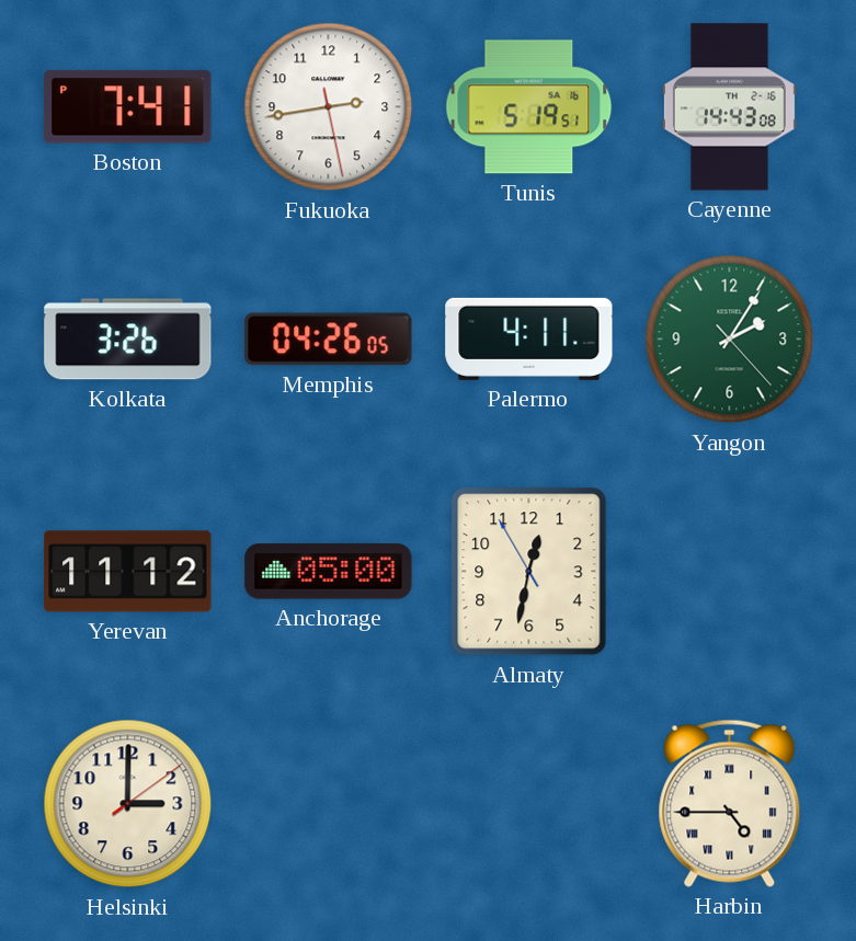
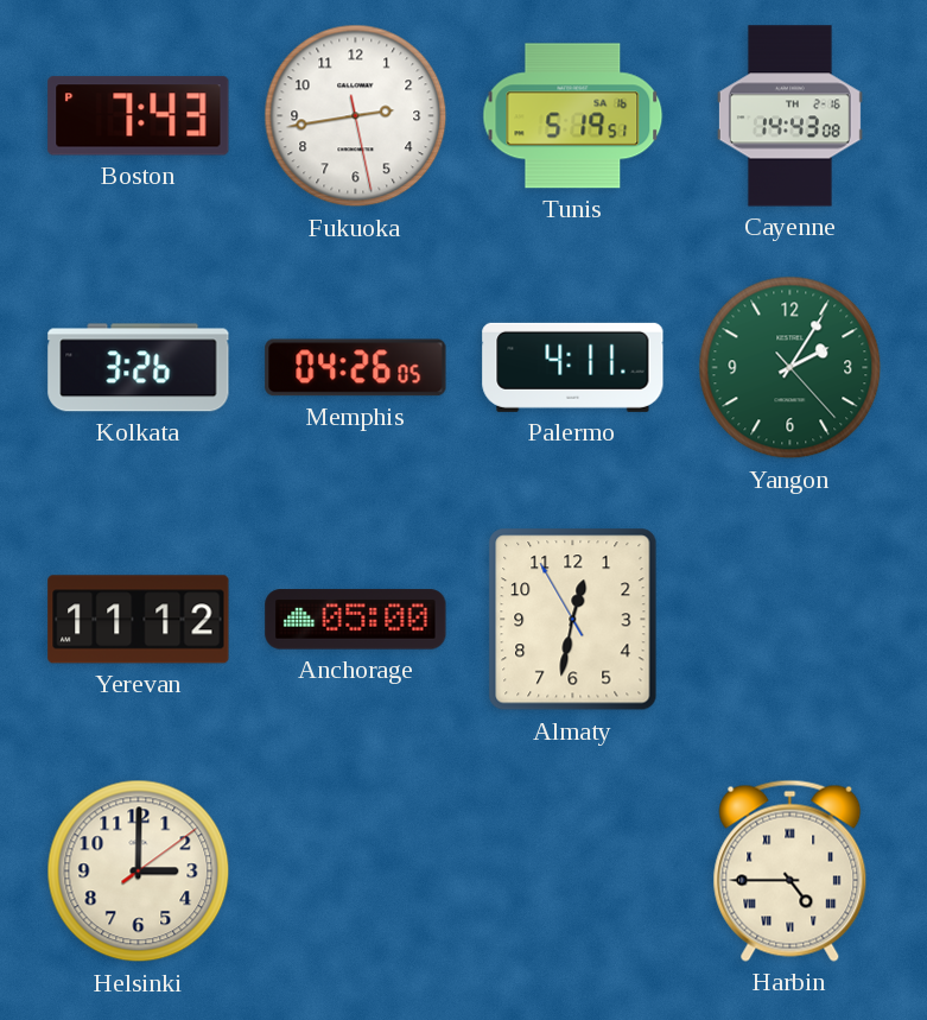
Boston: 7:41 -> 7:43
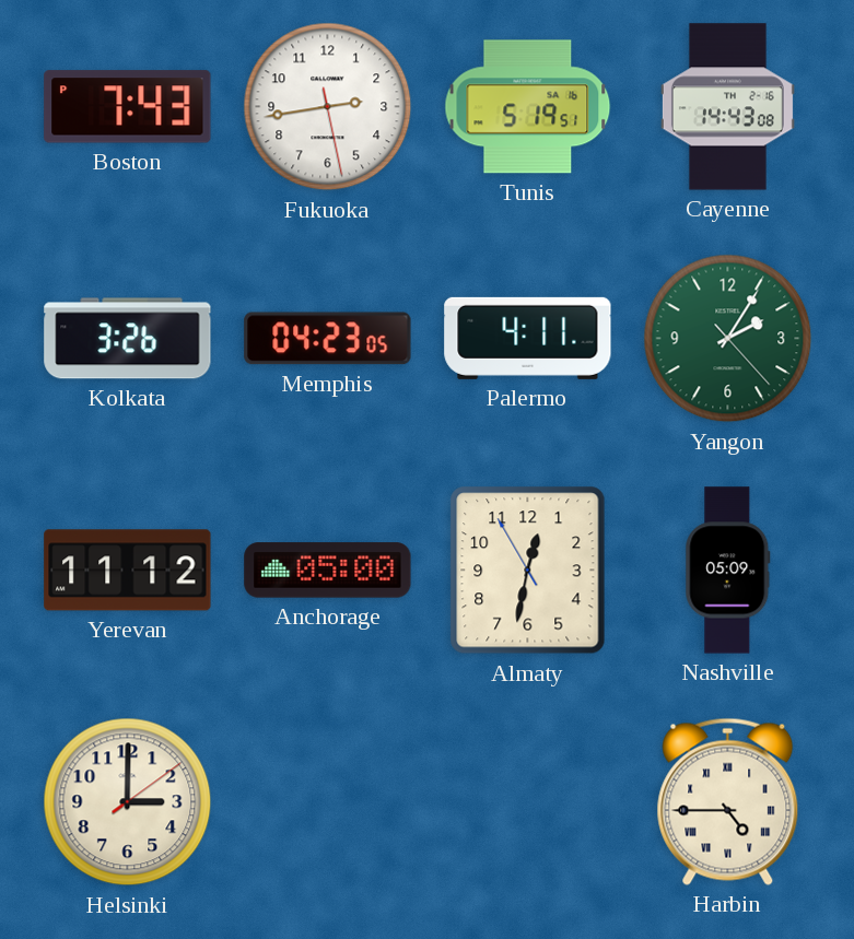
Memphis: 04:26 -> 04:23
Nashville: none -> 05:09
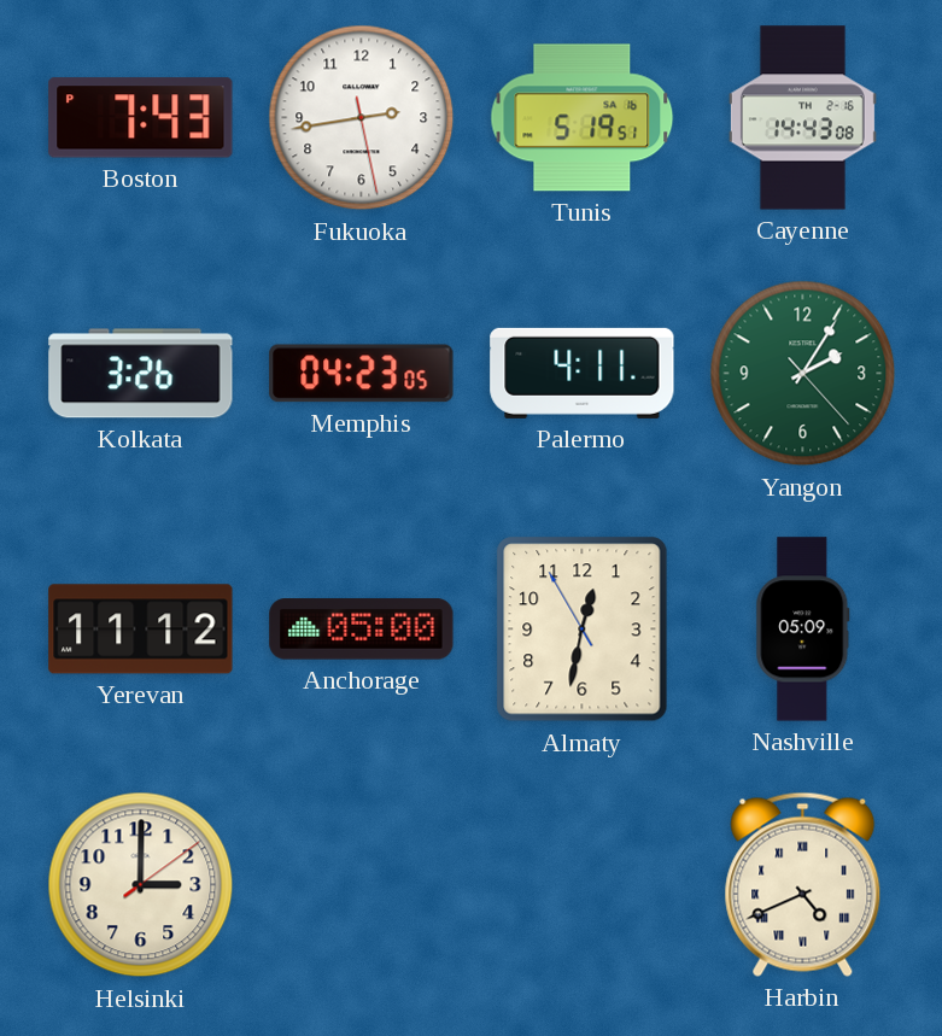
Harbin: 4:45 -> 4:41
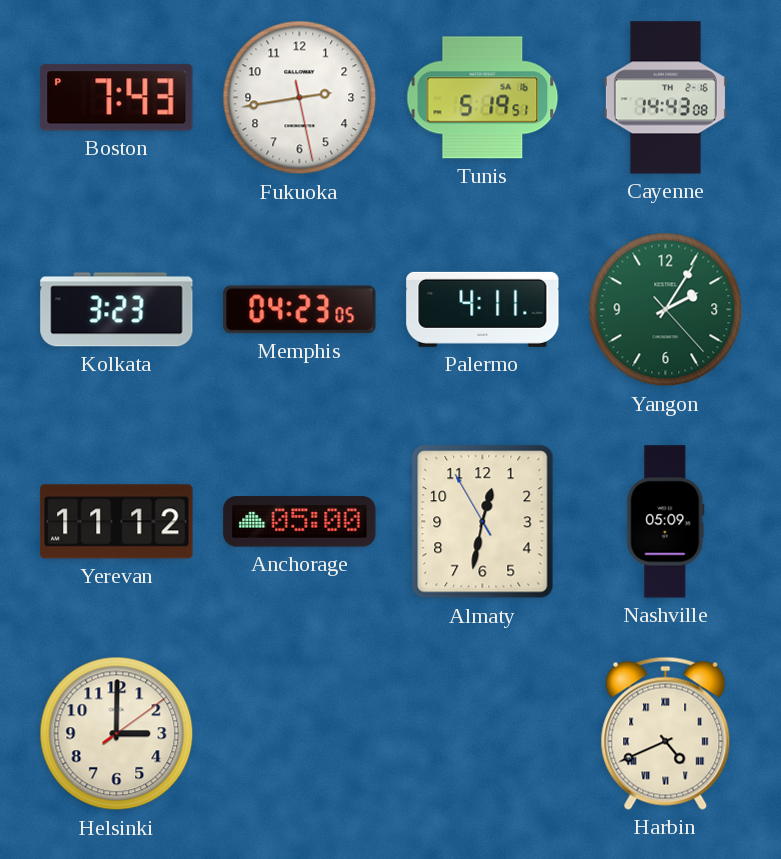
Kolkata: 3:26 -> 3:23
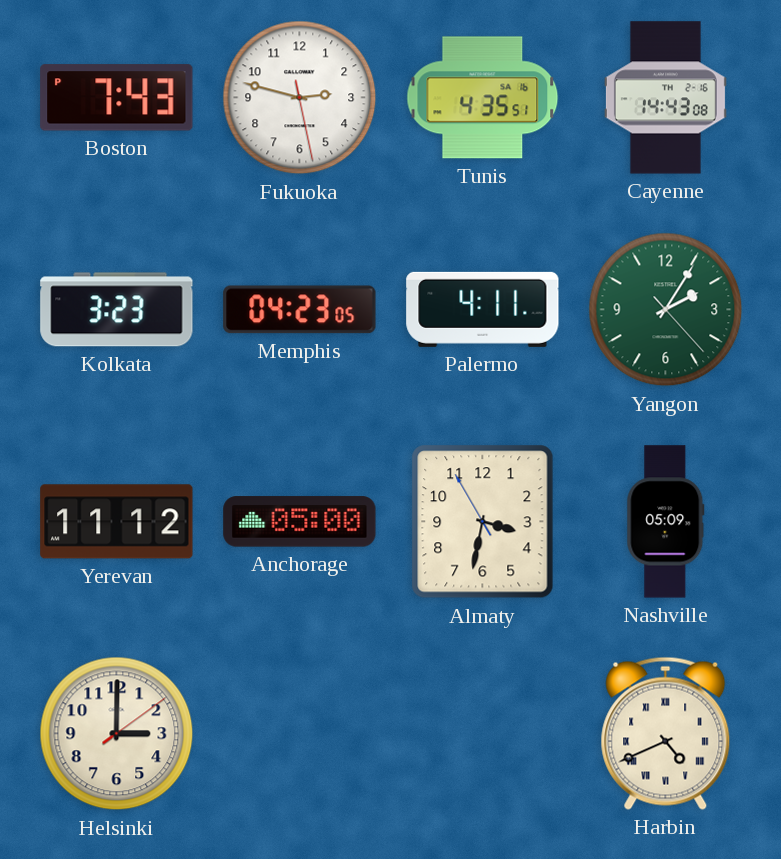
Fukuoka: 2:43 -> 2:47
Tunis: 5:19 -> 4:35
Almaty: 12:31 -> 3:31
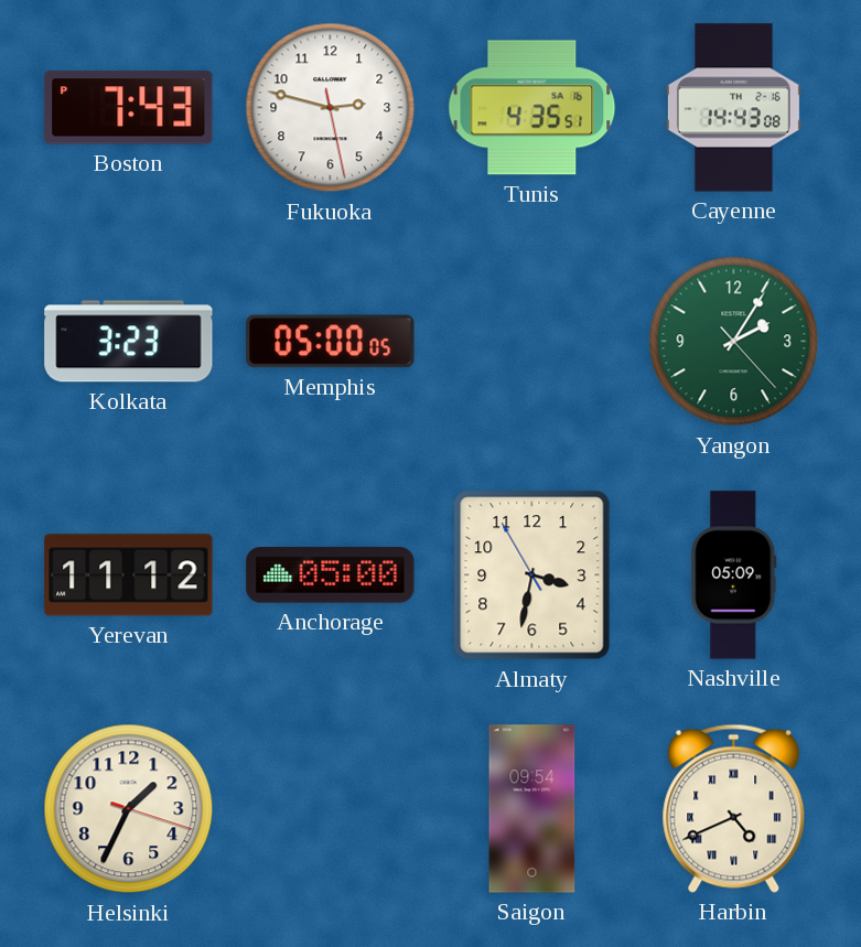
Memphis: 04:23 -> 05:00
Palermo: 4:11 -> none
Helsinki: 3:00 -> 1:34
Saigon: none -> 09:54
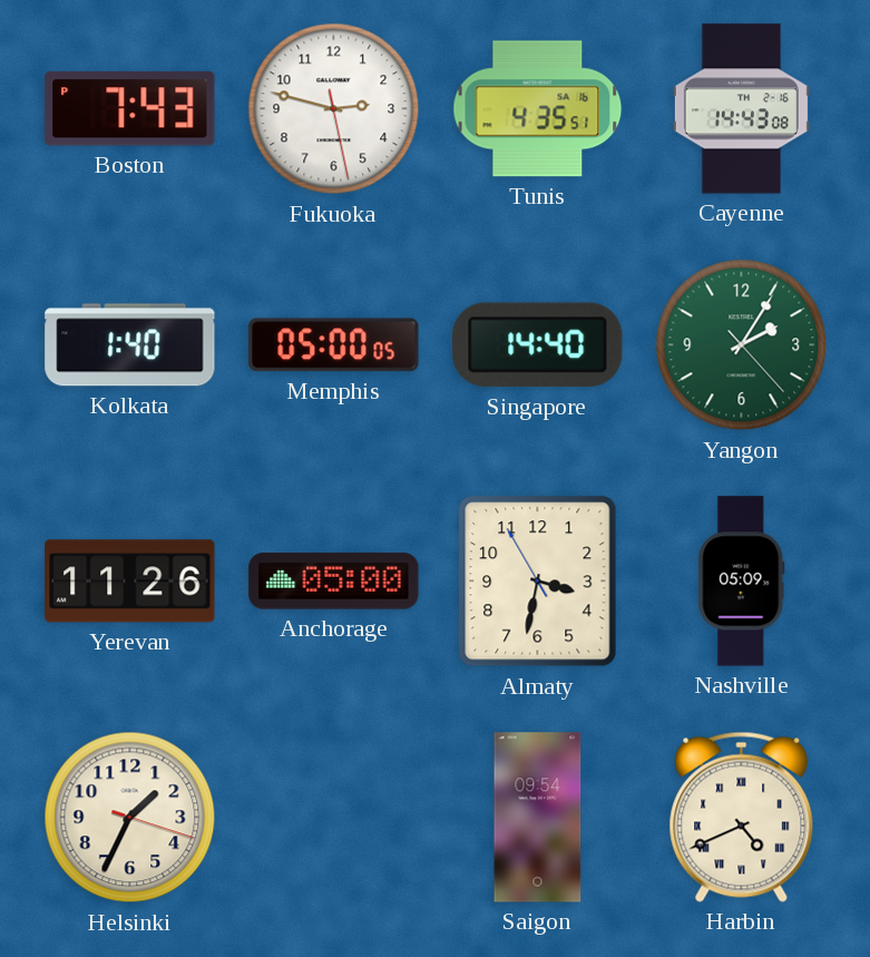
Kolkata: 3:23 -> 1:40
Singapore: none -> 14:40
Yerevan: 11:12 -> 11:26
